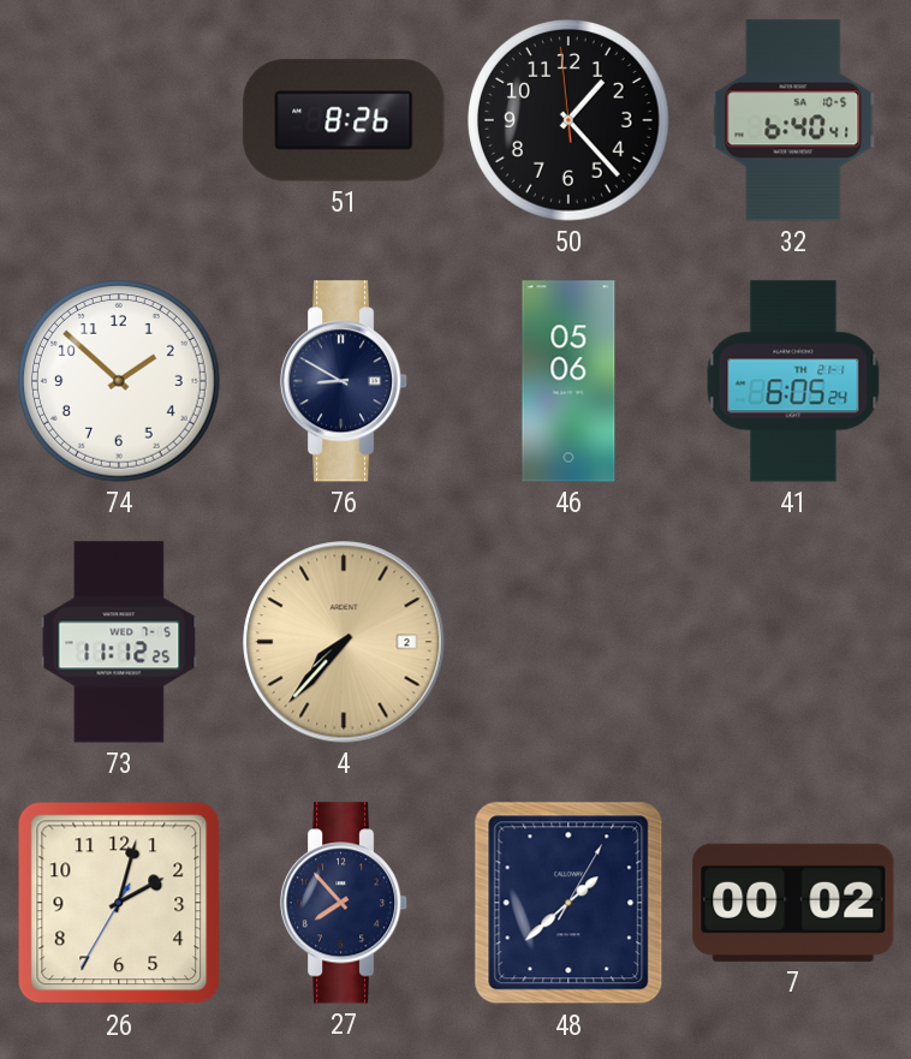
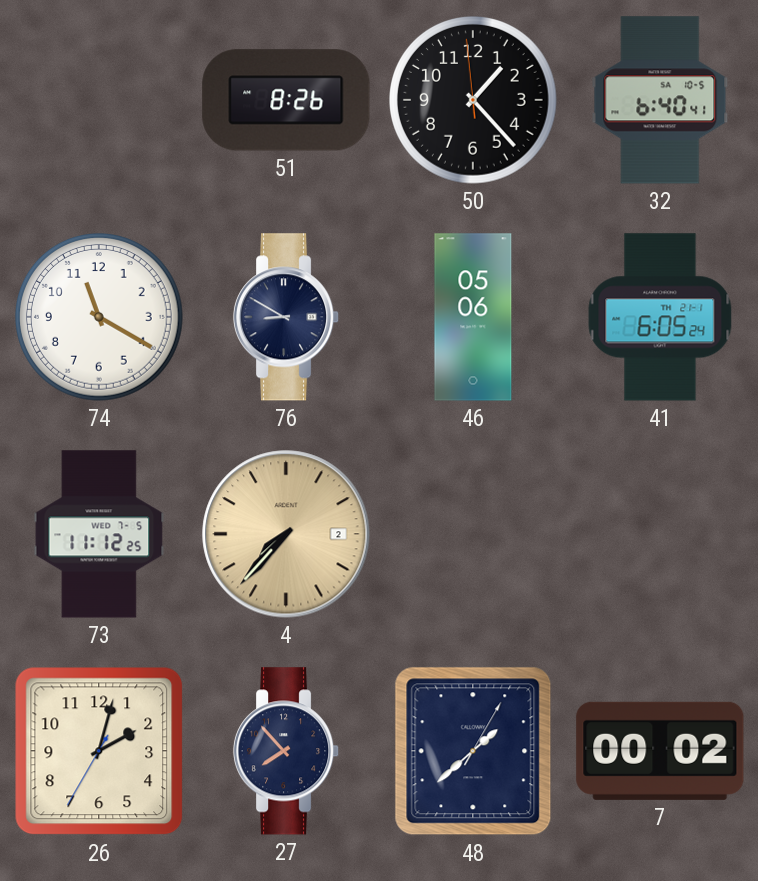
74: 1:52 -> 11:20
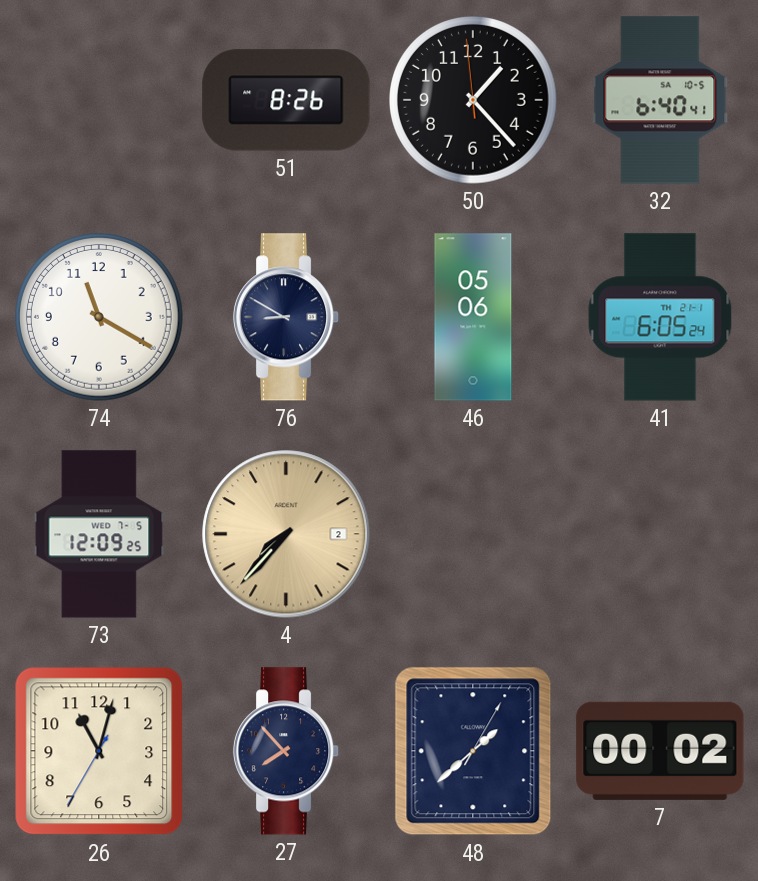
73: 11:12 -> 12:09
26: 2:02 -> 11:02
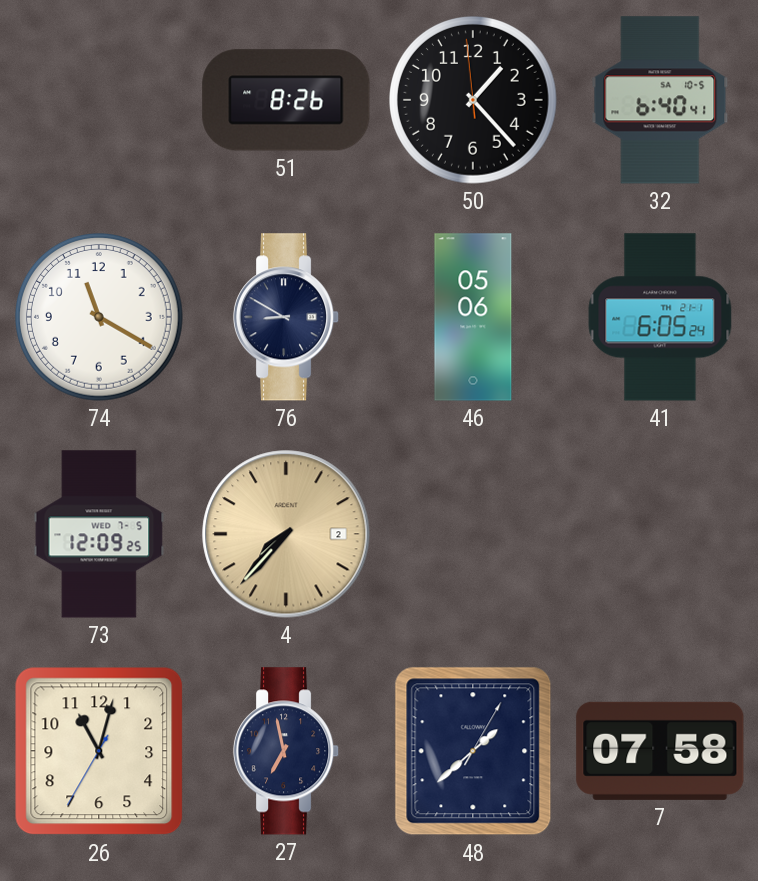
27: 7:53 -> 6:58
7: 00:02 -> 07:58
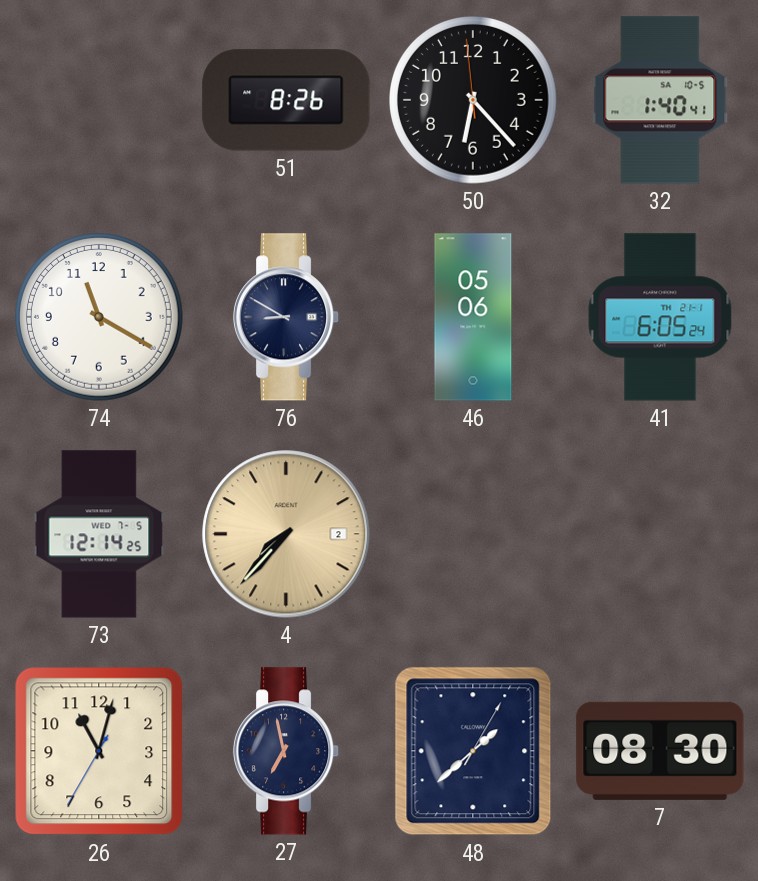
50: 1:22 -> 6:22
32: 6:40 -> 1:40
73: 12:09 -> 12:14
7: 07:58 -> 08:30
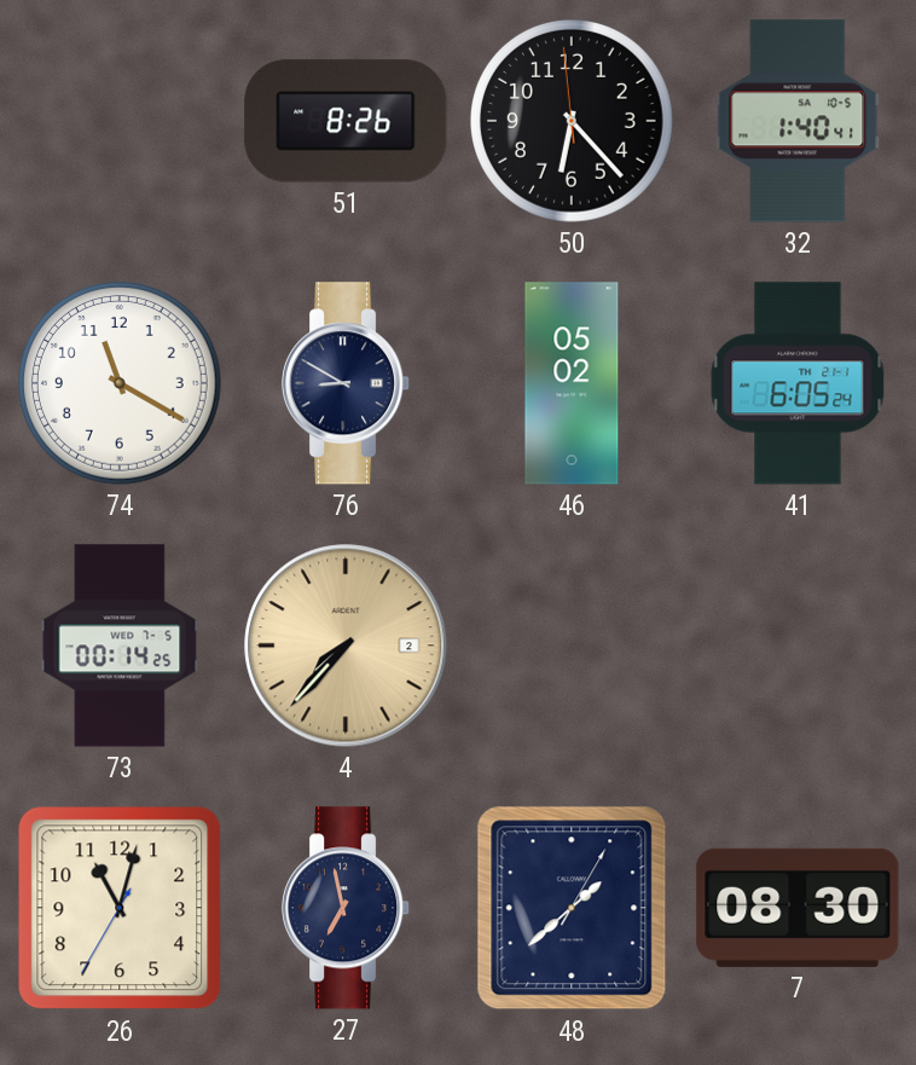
46: 05:06 -> 05:02
73: 12:14 -> 00:14
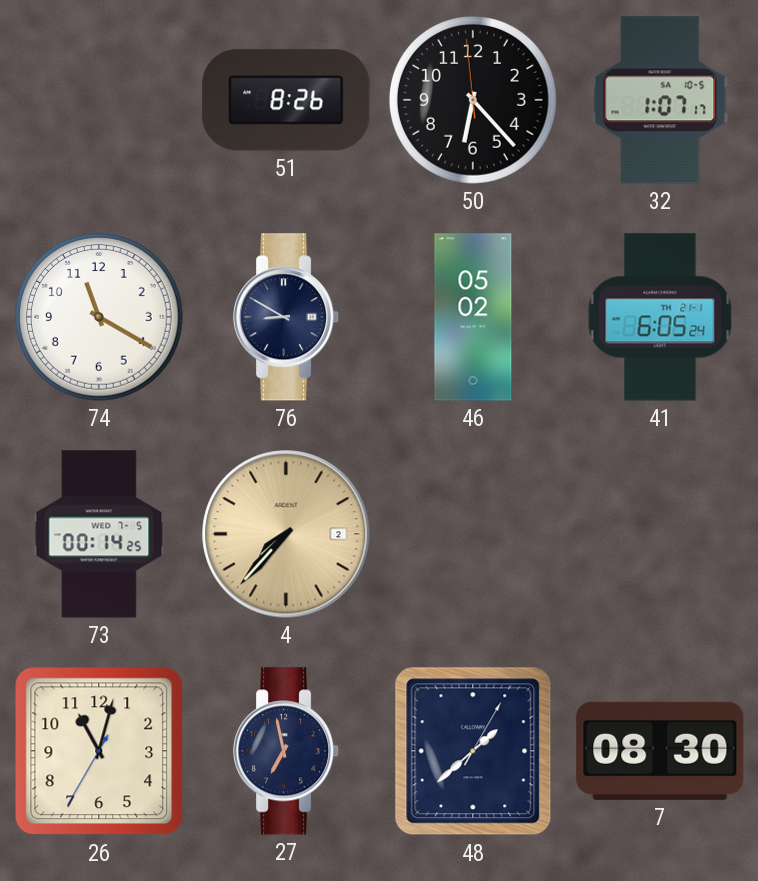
32: 1:40 -> 1:07
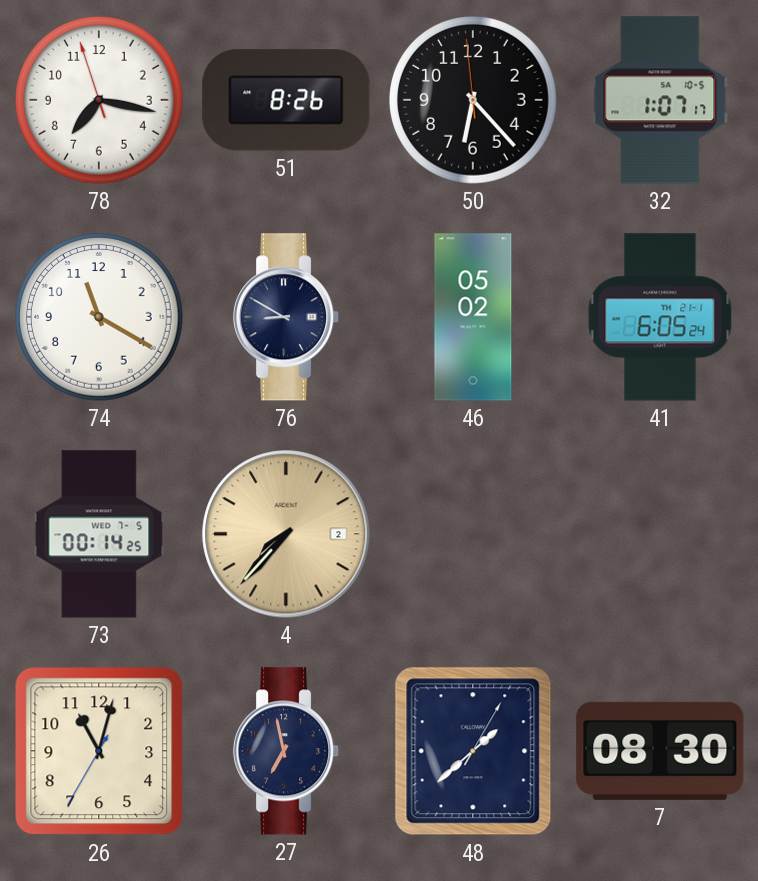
78: none -> 7:16
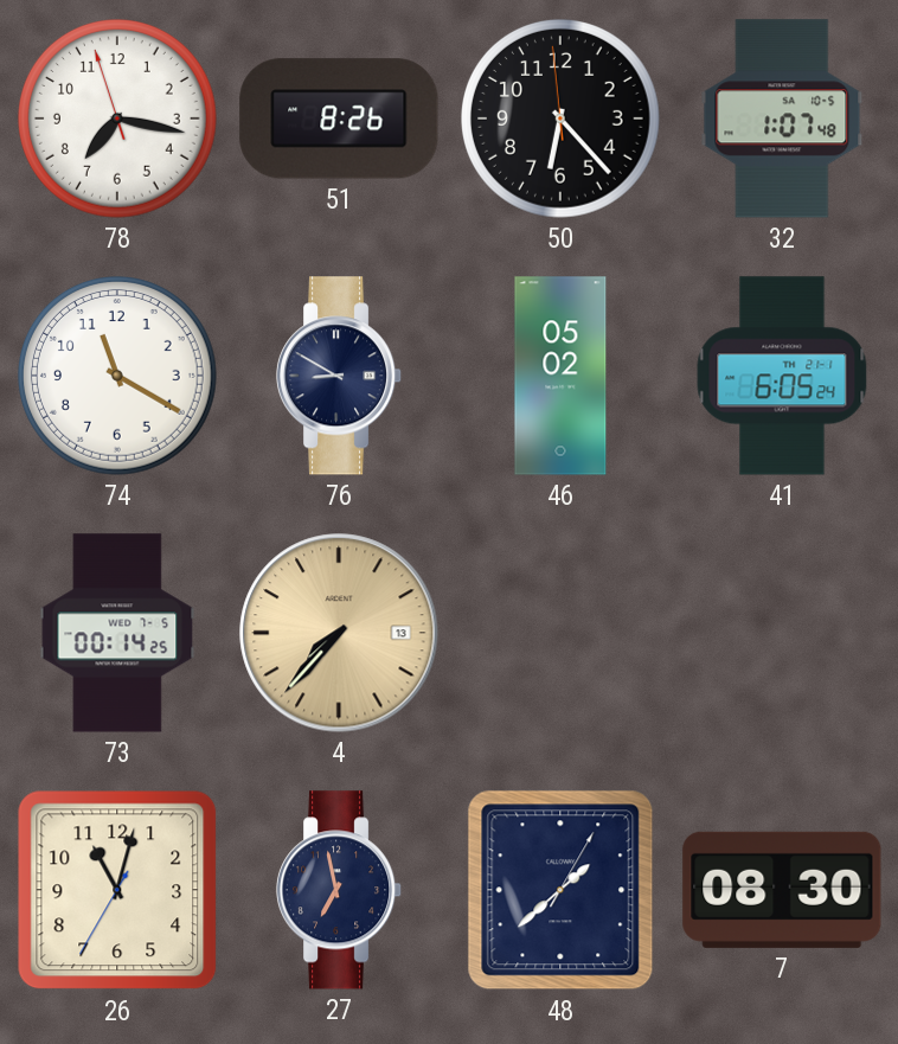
32: 1:07:17 -> 1:07:48
4 date: 2 -> 13
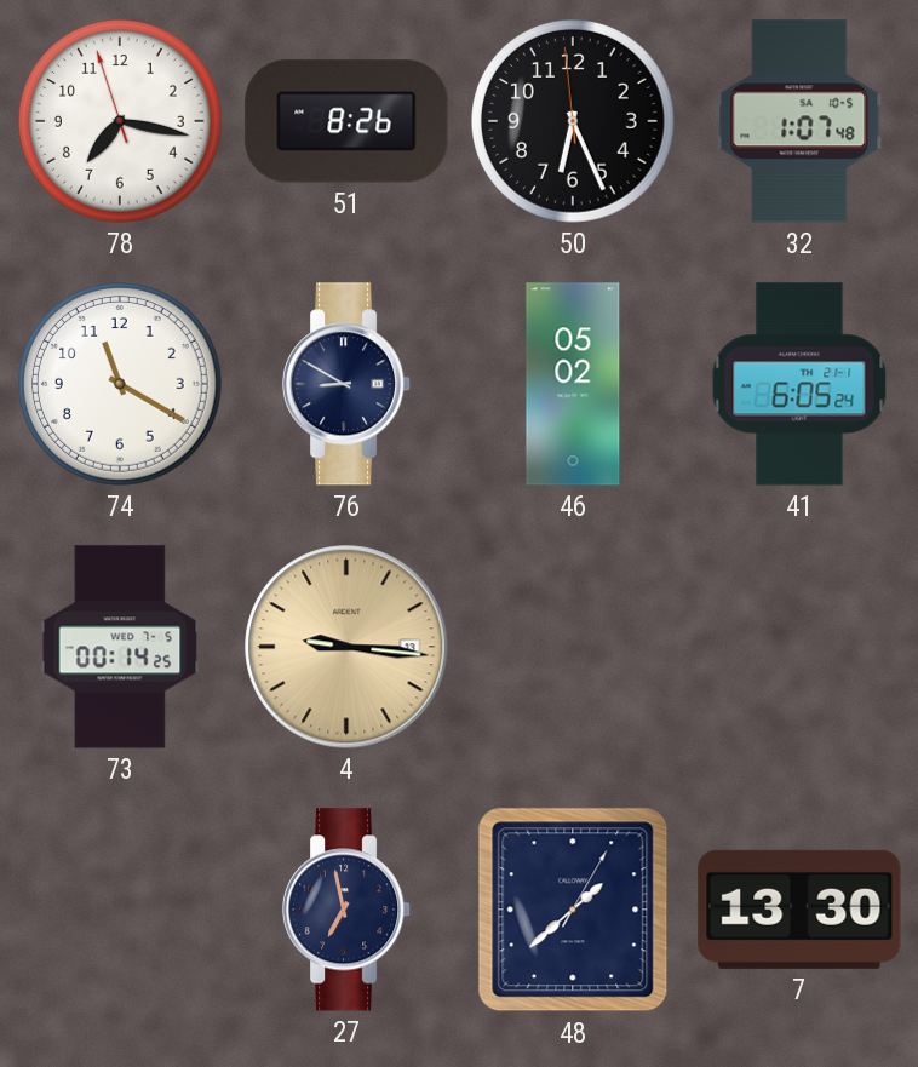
50: 6:22 -> 6:25
4: 7:37 -> 9:16
26: 11:02 -> none
7: 08:30 -> 13:30
